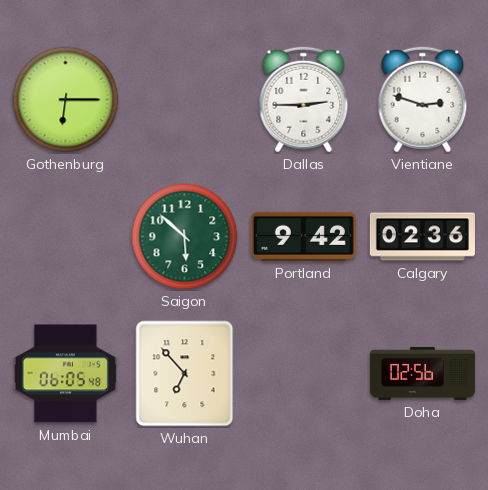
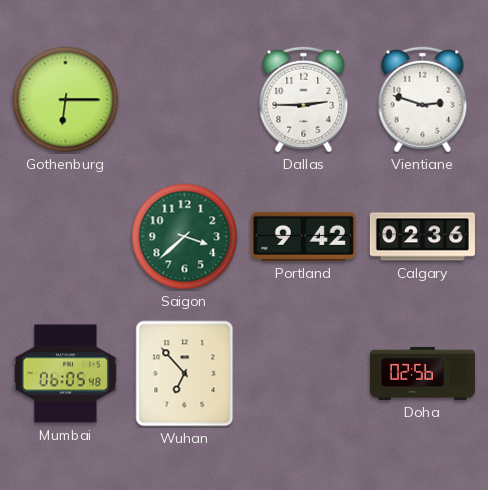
Saigon: 5:52 -> 3:38
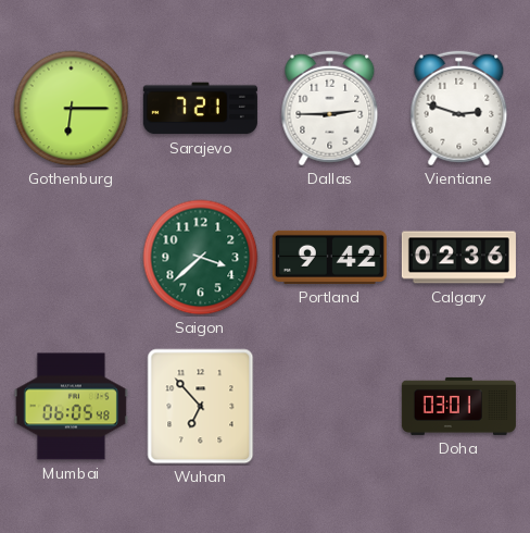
Sarajevo: none -> 7:21
Doha: 02:56 -> 03:01
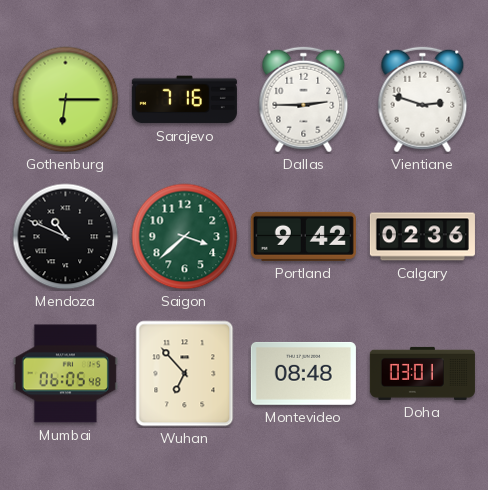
Sarajevo: 7:21 -> 7:16
Mendoza: none -> 10:49
Montevideo: none -> 08:48
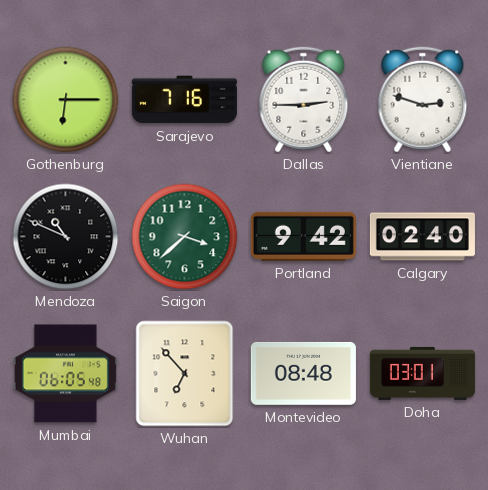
Calgary: 02:36 -> 02:40
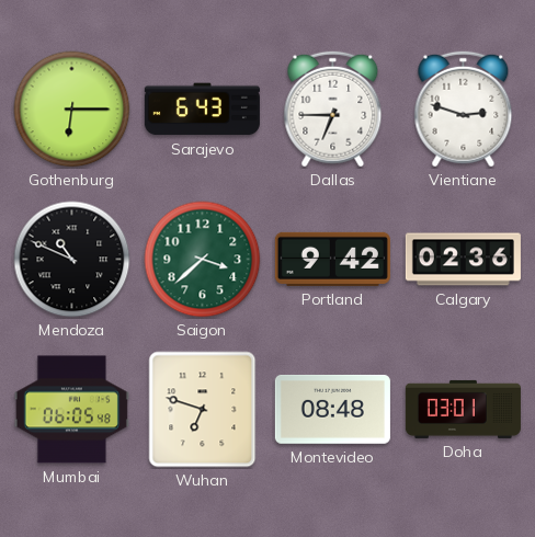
Sarajevo: 7:16 -> 6:43
Dallas: 2:45 -> 6:45
Calgary: 02:40 -> 02:36
Wuhan: 6:53 -> 6:48
